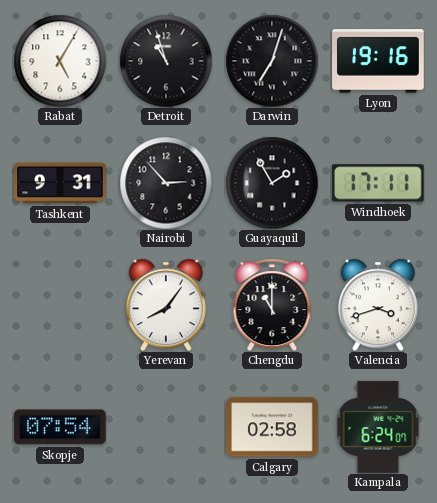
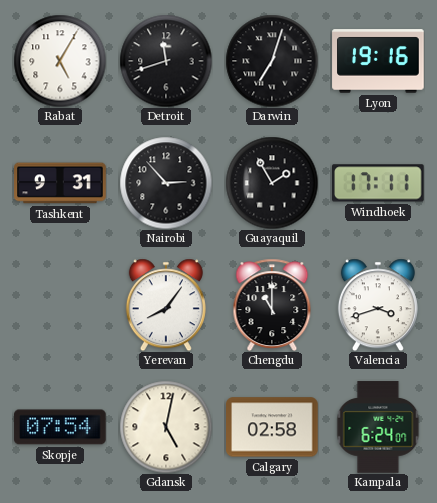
Detroit: 10:57 -> 11:42
Gdansk: none -> 5:02
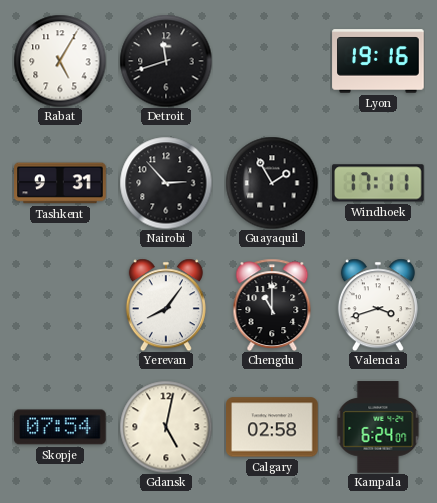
Darwin: 7:03 -> none
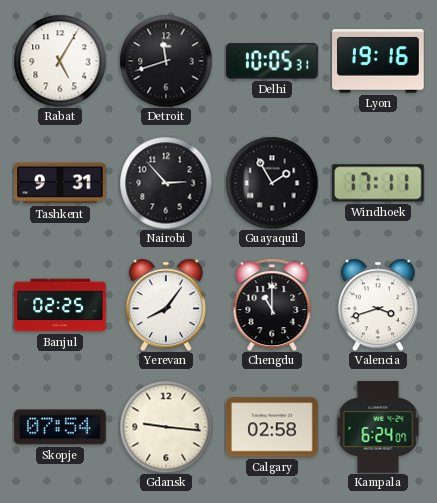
Delhi: none -> 10:05
Banjul: none -> 02:25
Gdansk: 5:02 -> 9:16
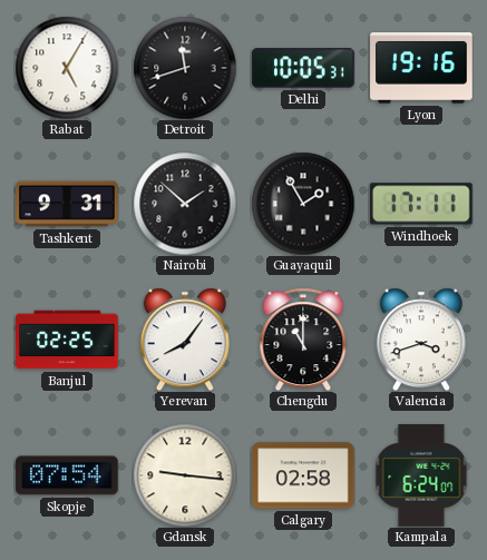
Nairobi: 2:53 -> 1:52
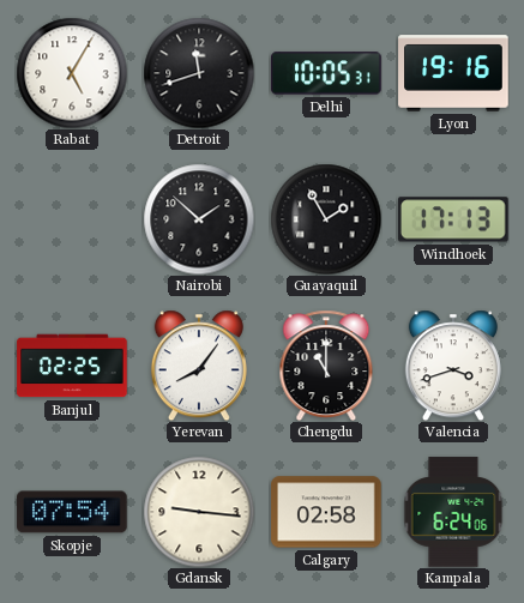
Tashkent: 9:31 -> none
Windhoek: 17:11 -> 17:13
Kampala: 6:24:07 -> 6:24:06
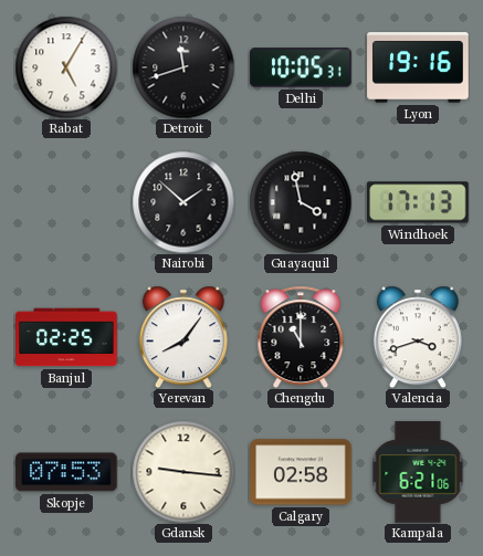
Guayaquil: 1:55 -> 3:58
Skopje: 07:54 -> 07:53
Kampala: 6:24 -> 6:21
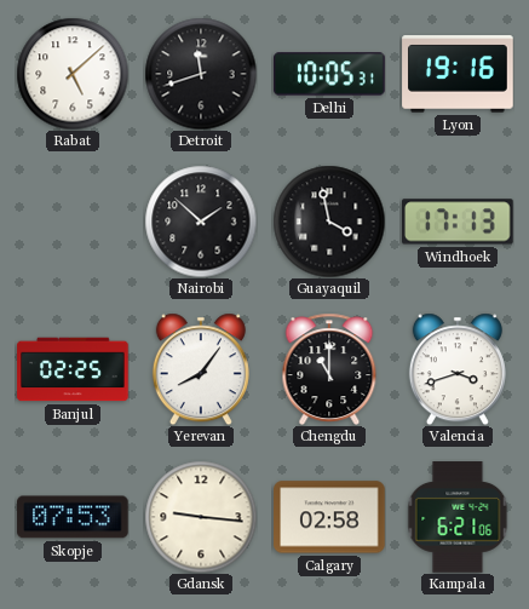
Rabat: 5:05 -> 5:08
